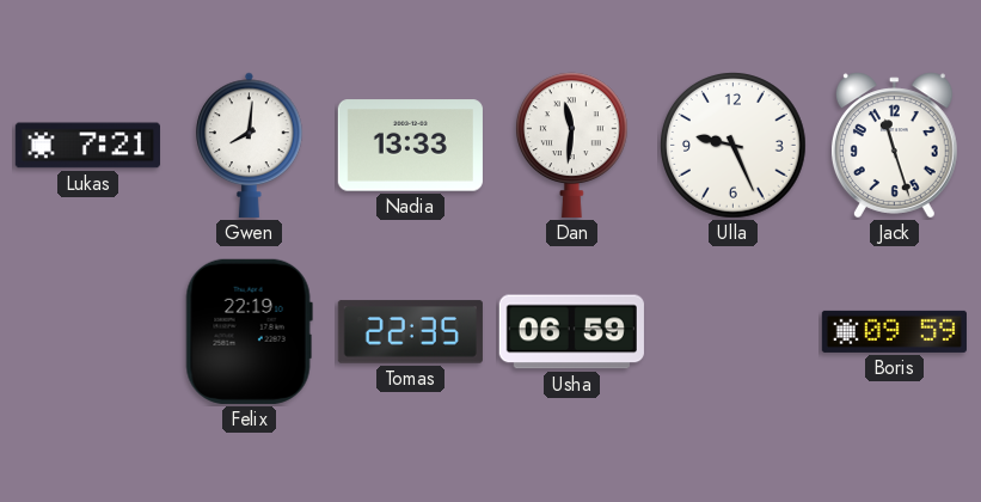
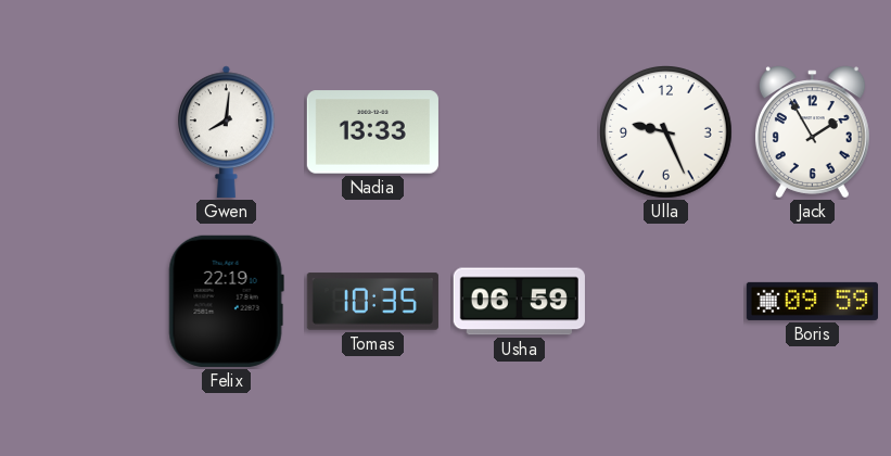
Lukas: 7:21 -> none
Dan: 11:31 -> none
Jack: 11:27 -> 1:55
Tomas: 22:35 -> 10:35
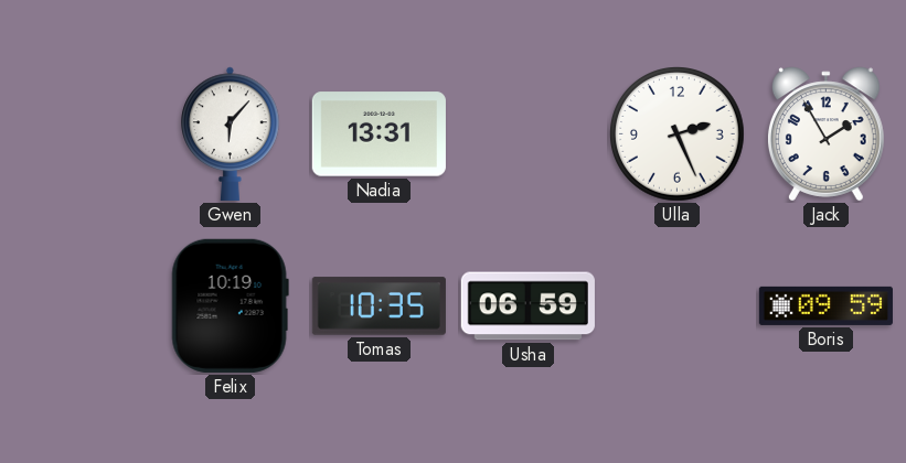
Gwen: 8:01 -> 6:07
Nadia: 13:33 -> 13:31
Ulla: 9:26 -> 2:26
Felix: 22:19 -> 10:19
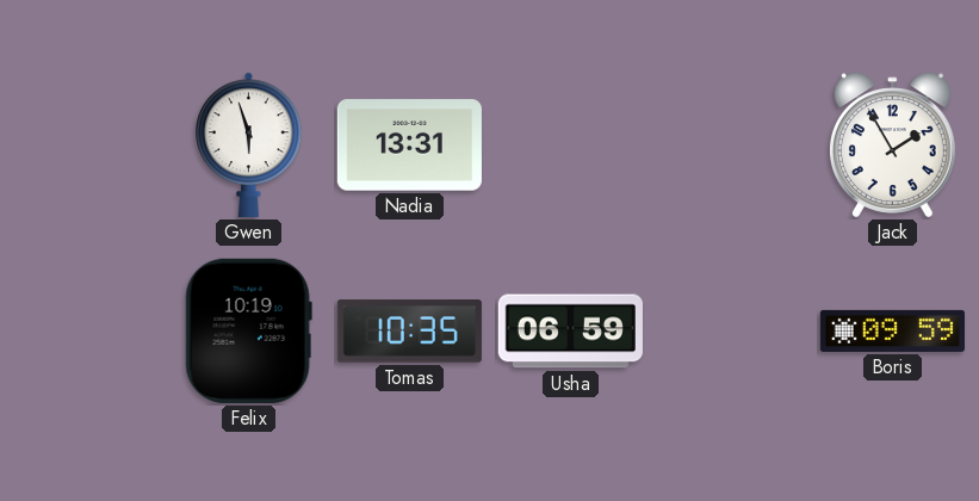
Gwen: 6:07 -> 5:57
Ulla: 2:26 -> none
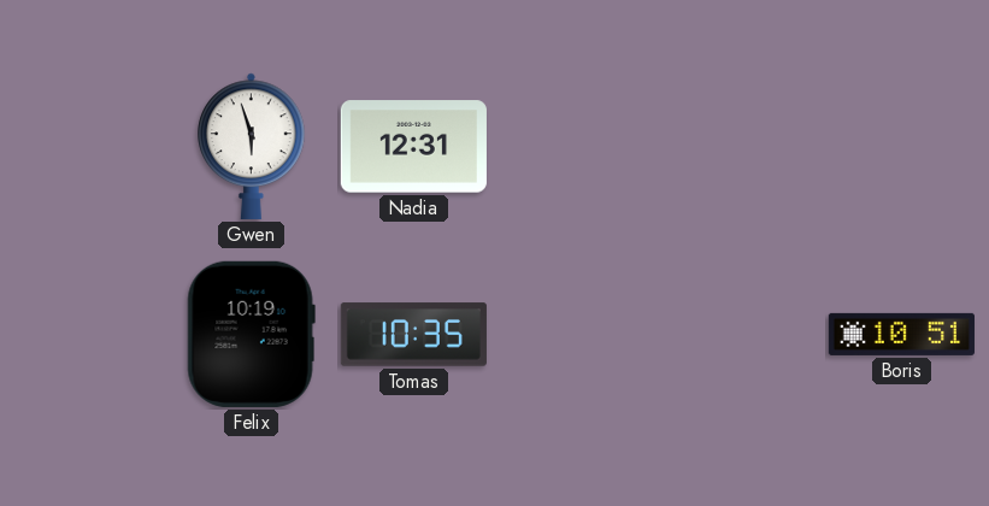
Nadia: 13:31 -> 12:31
Jack: 1:55 -> none
Usha: 06:59 -> none
Boris: 09:59 -> 10:51
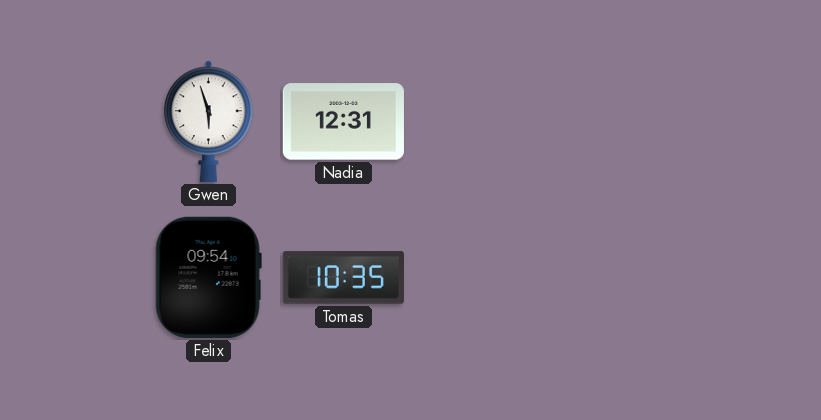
Felix: 10:19 -> 09:54
Boris: 10:51 -> none
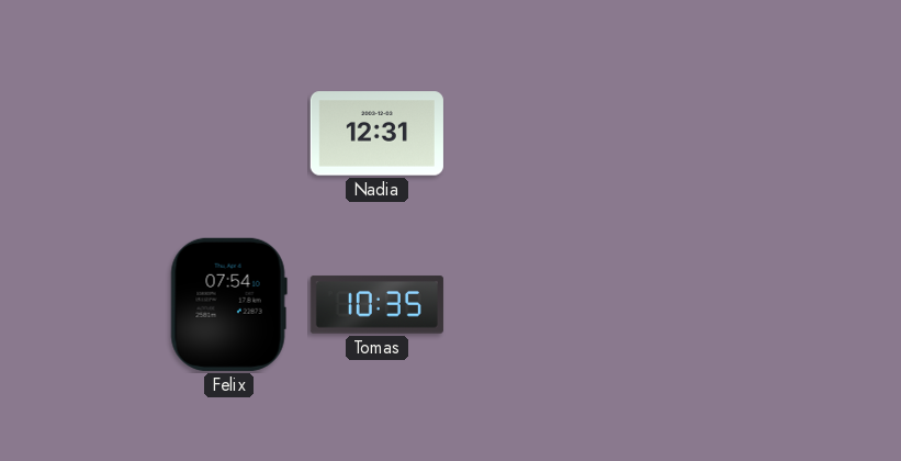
Gwen: 5:57 -> none
Felix: 09:54 -> 07:54
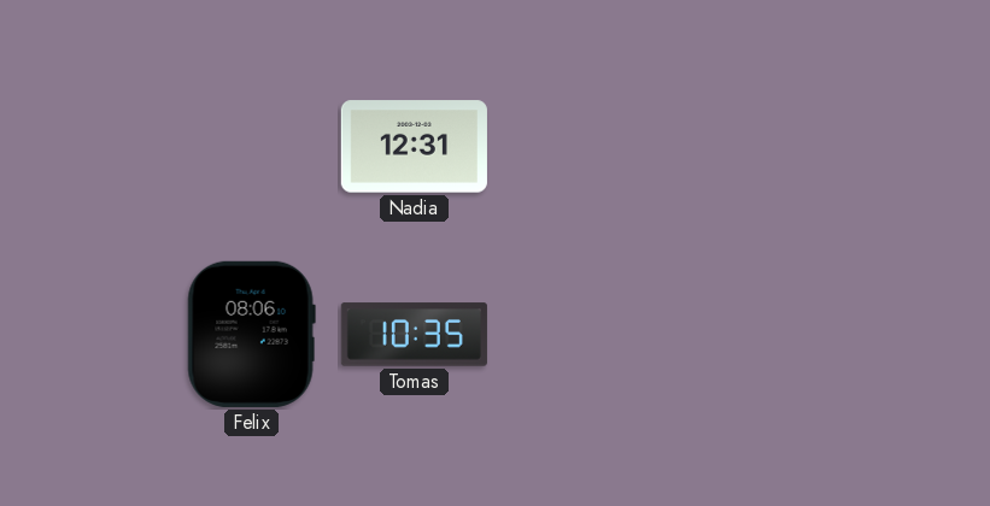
Felix: 07:54 -> 08:06
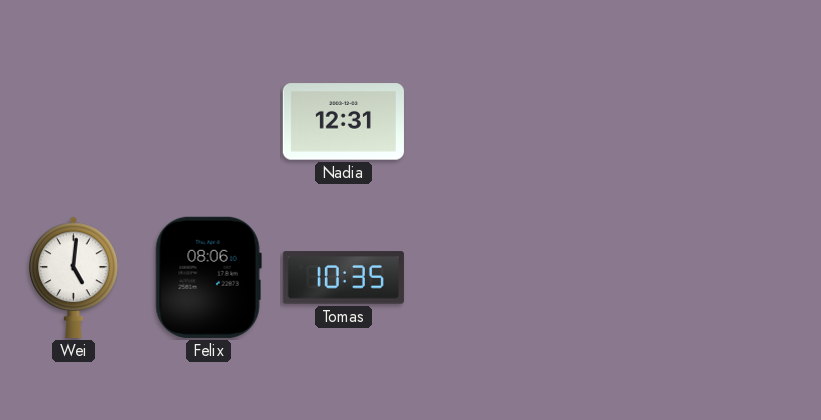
Wei: none -> 5:01
